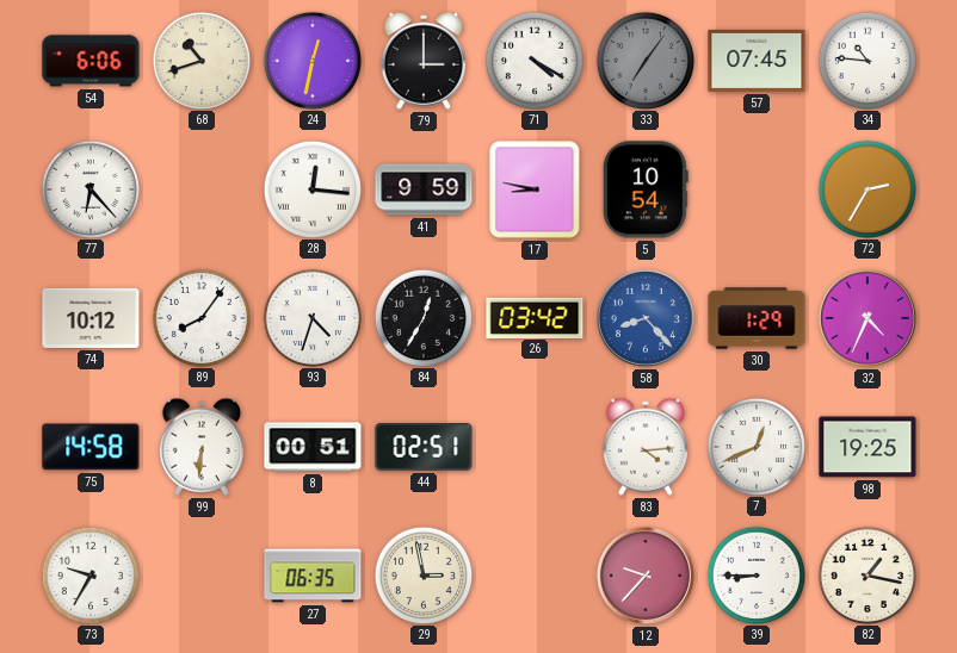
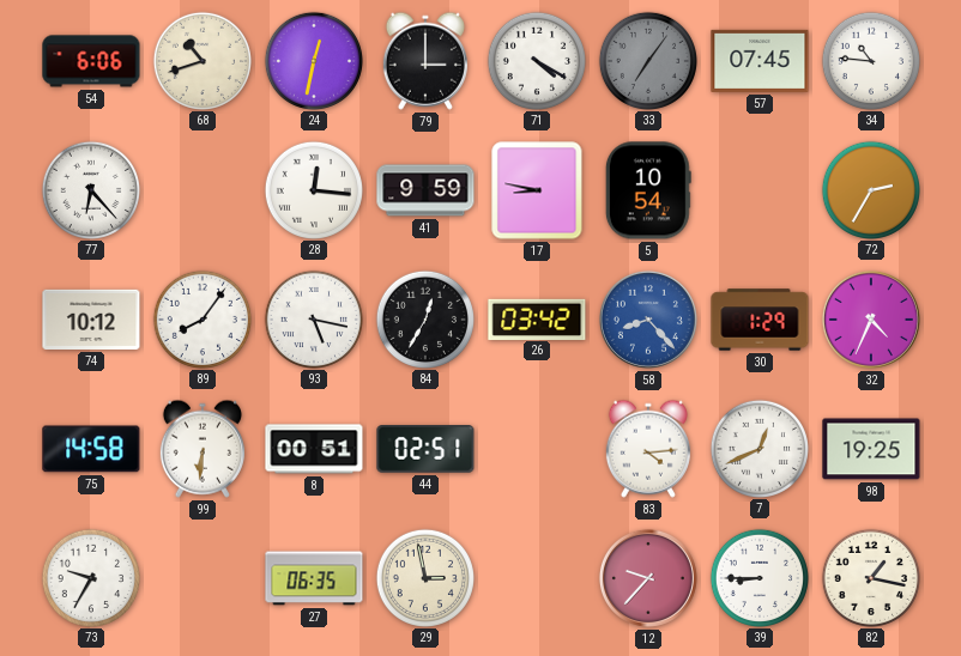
93: 4:33 -> 5:17
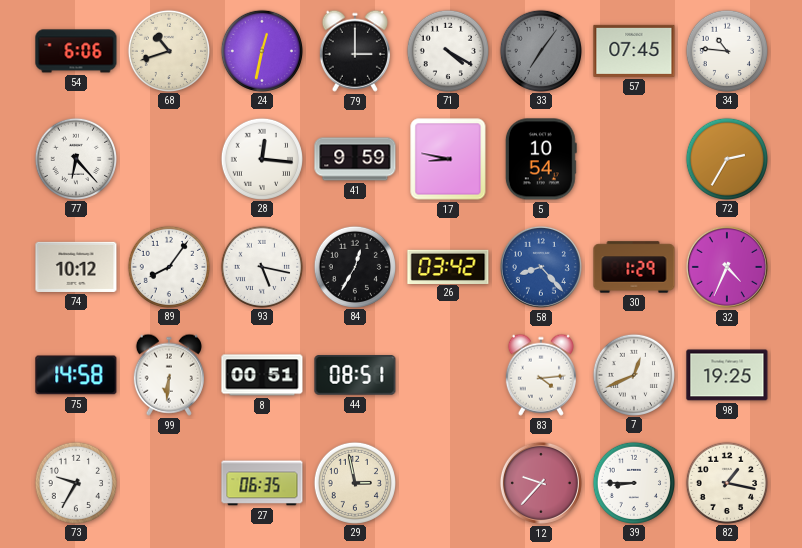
44: 02:51 -> 08:51
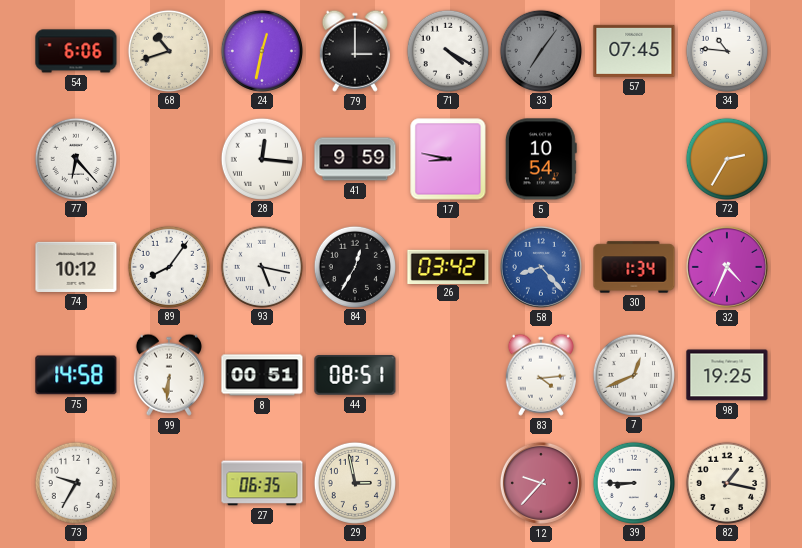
30: 1:29 -> 1:34
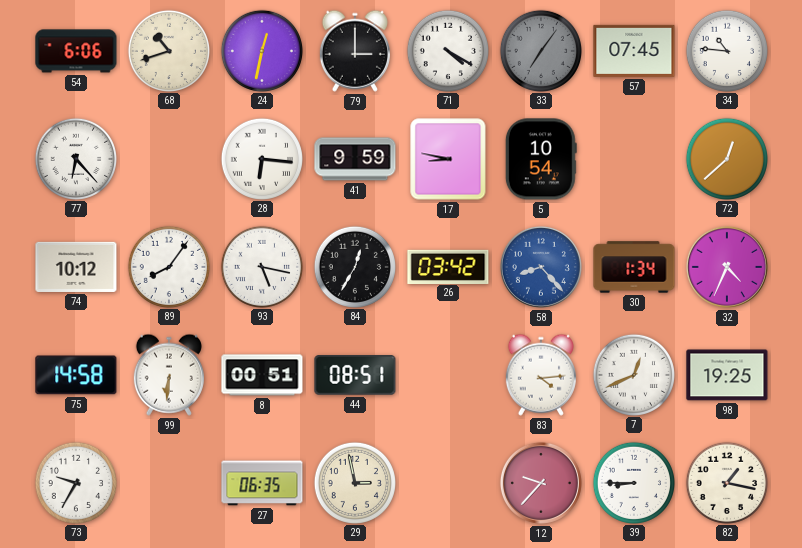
28: 12:16 -> 6:16
72: 2:35 -> 12:38
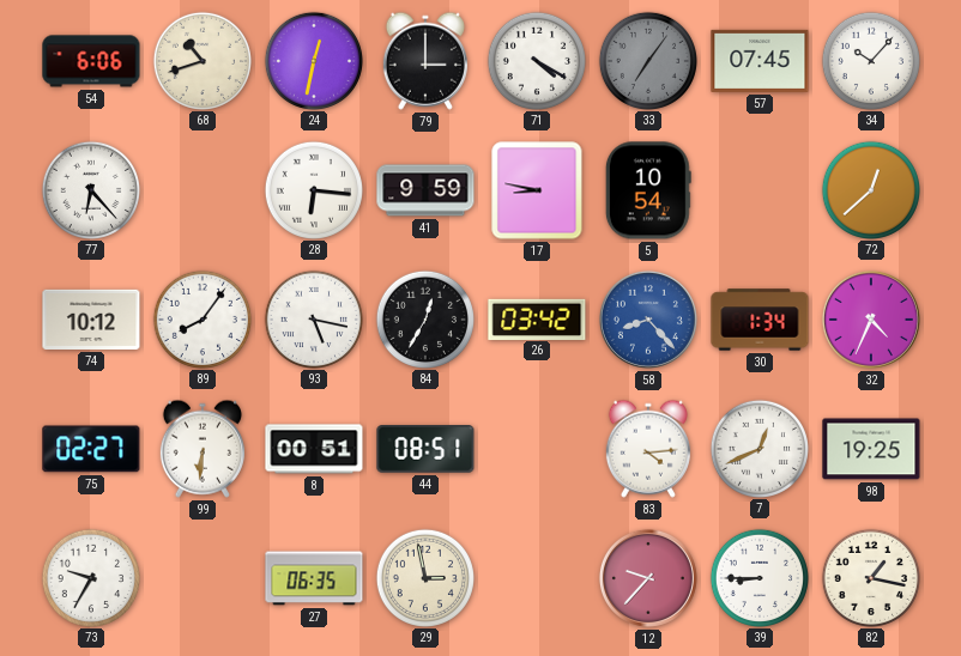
34: 10:46 -> 10:07
75: 14:58 -> 02:27
